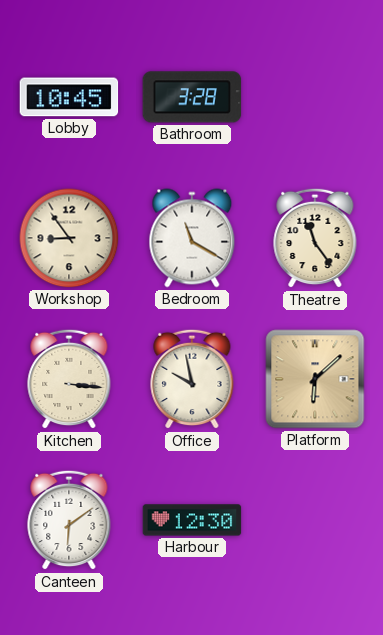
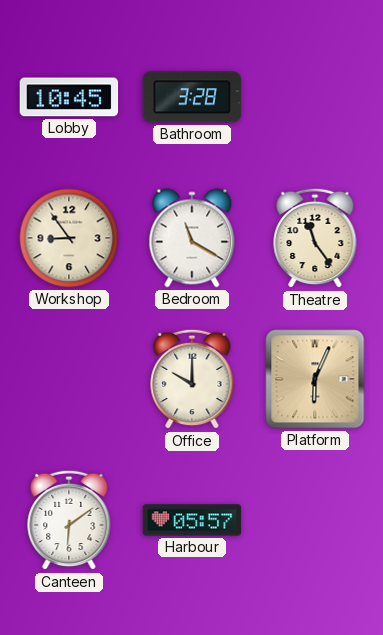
Kitchen: 3:16 -> none
Office: 9:58 -> 10:00
Platform: 6:08 -> 6:04
Harbour: 12:30 -> 05:57
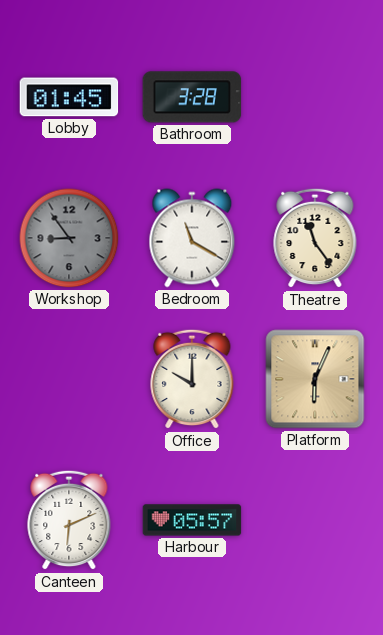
Lobby: 10:45 -> 01:45
Workshop dial: cream -> grey
Canteen: 6:09 -> 6:11
